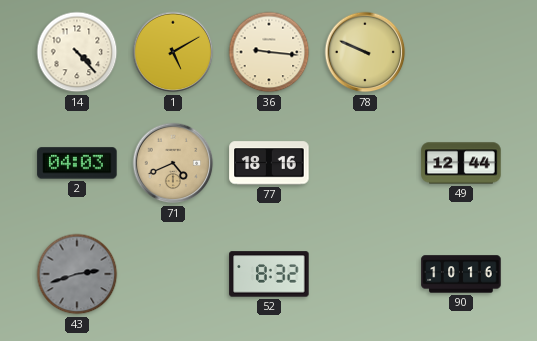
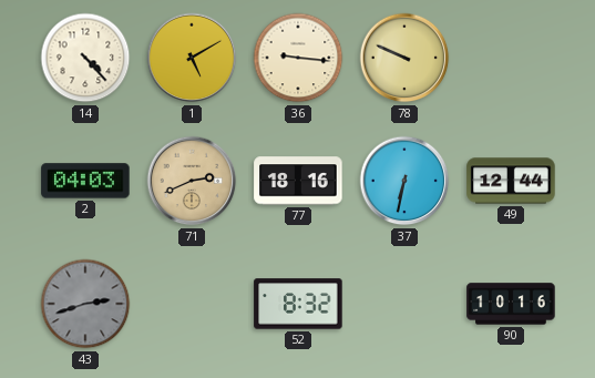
71: 4:41 -> 2:41
37: none -> 6:32
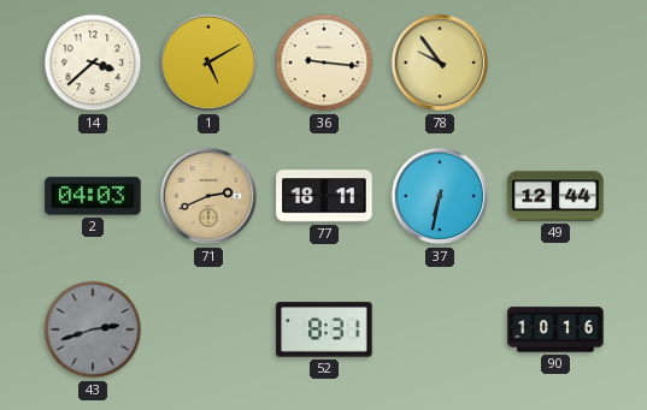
14: 4:23 -> 3:38
78: 9:49 -> 9:54
77: 18:16 -> 18:11
52: 8:32 -> 8:31
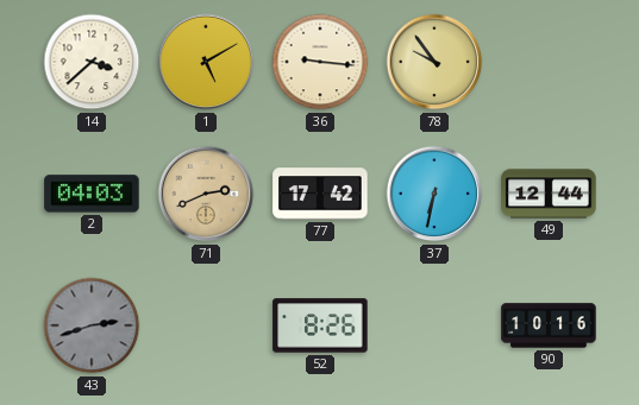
77: 18:11 -> 17:42
52: 8:31 -> 8:26
